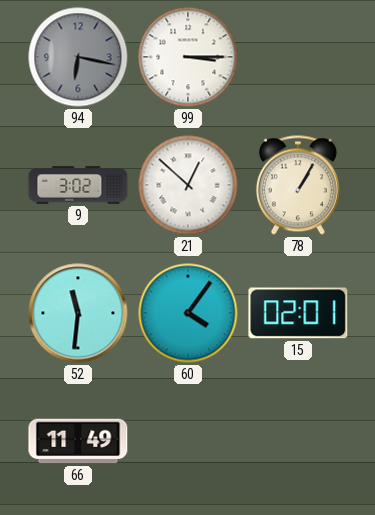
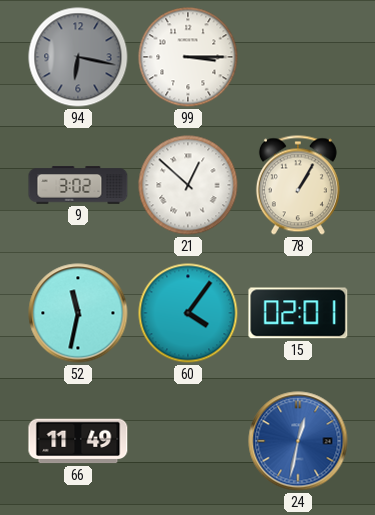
52: 11:31 -> 11:32
24: none -> 12:32
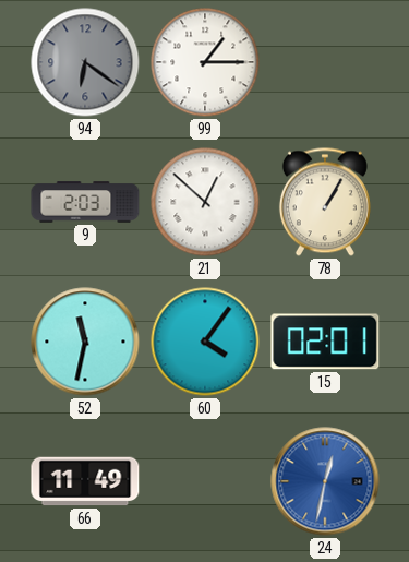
94: 6:17 -> 6:21
99: 3:15 -> 1:15
9: 3:02 -> 2:03
